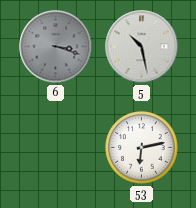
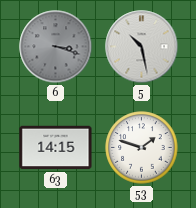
63: none -> 14:15
53: 6:13 -> 1:48
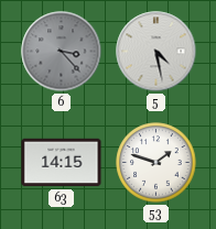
6: 3:18 -> 3:23
5: 10:28 -> 4:28
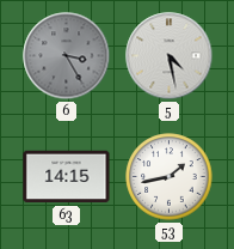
6: 3:23 -> 3:25
53: 1:48 -> 1:43
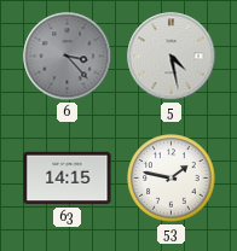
6: 3:25 -> 3:23
53: 1:43 -> 1:47
